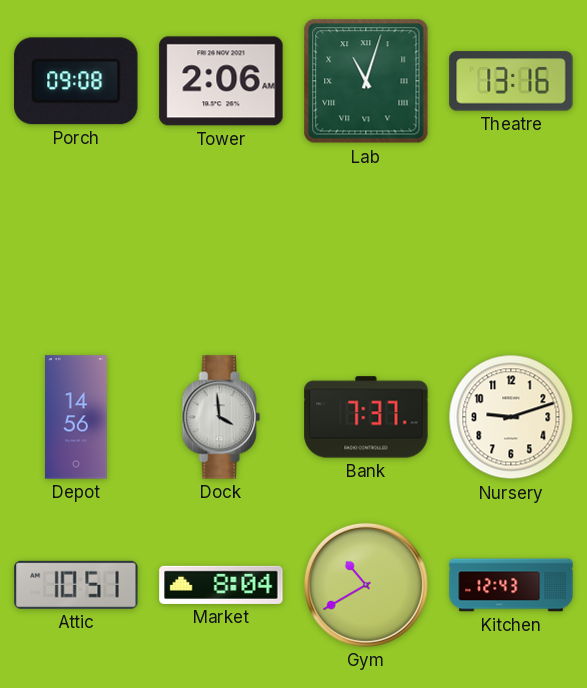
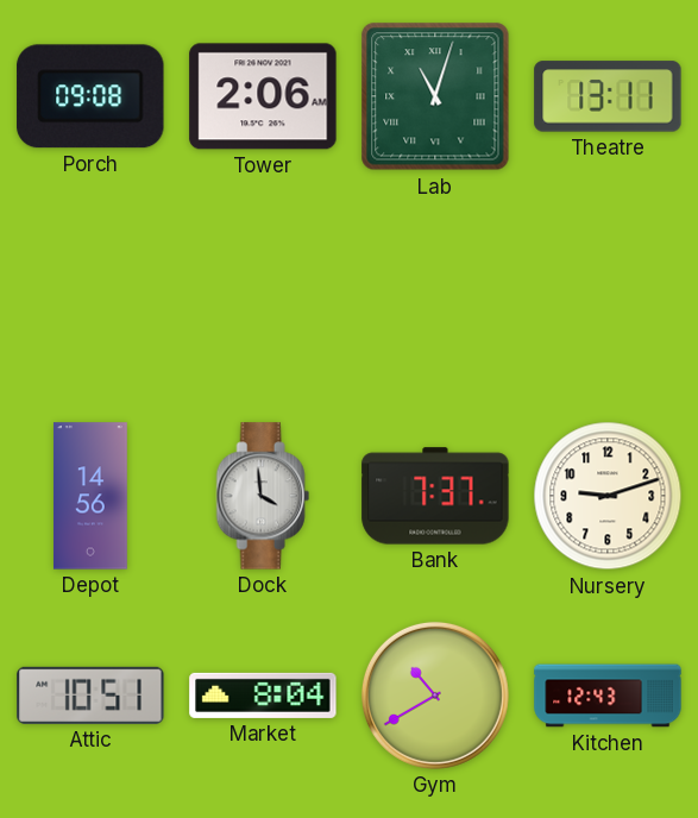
Theatre: 13:16 -> 13:11
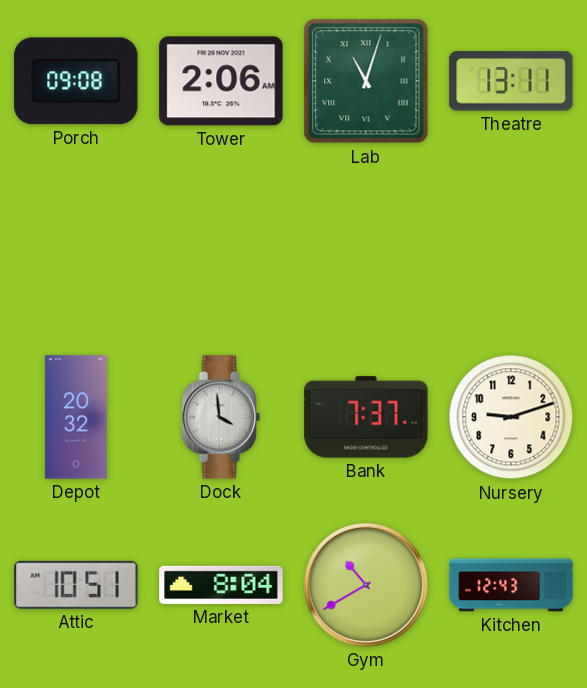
Depot: 14:56 -> 20:32
